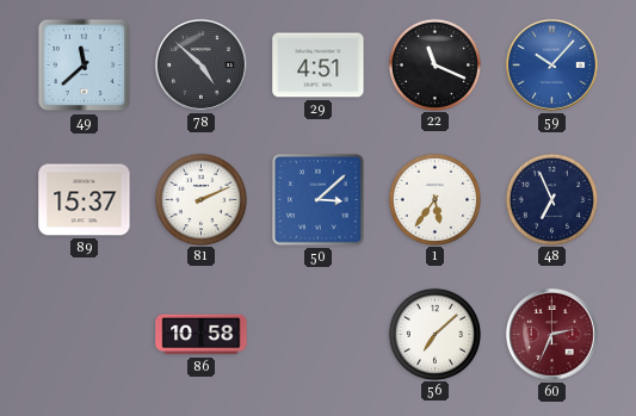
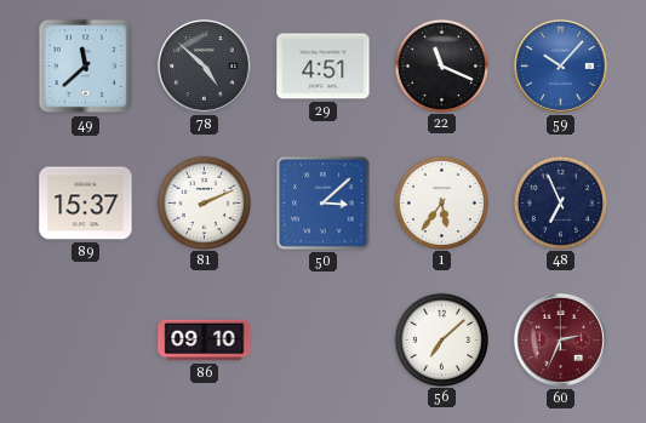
86: 10:58 -> 09:10
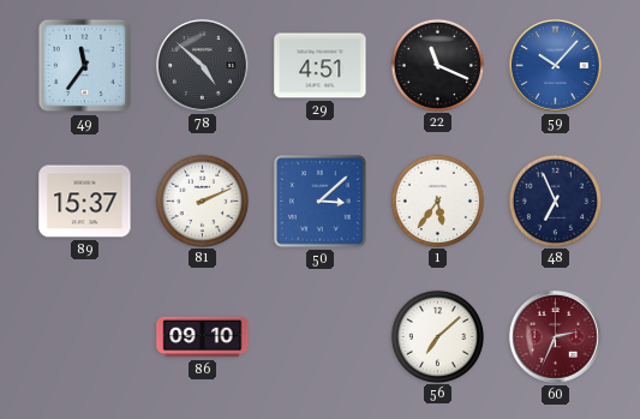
49: 11:38 -> 11:36
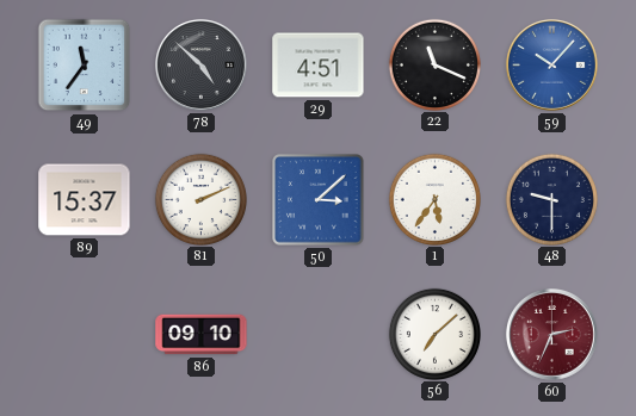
48: 6:56 -> 9:30
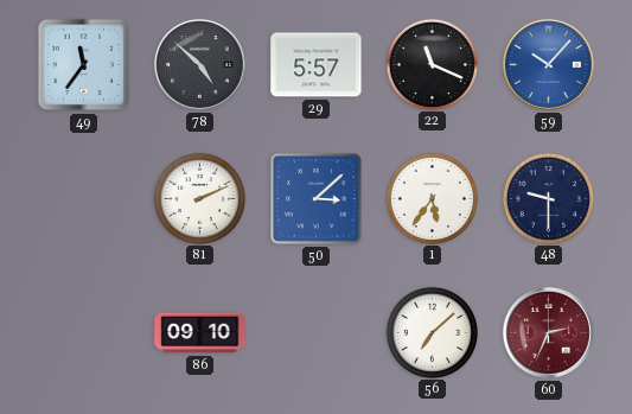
29: 4:51 -> 5:57
89: 15:37 -> none
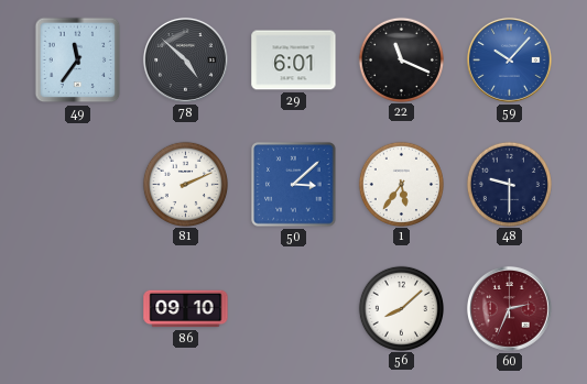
29: 5:57 -> 6:01
56: 7:08 -> 8:08
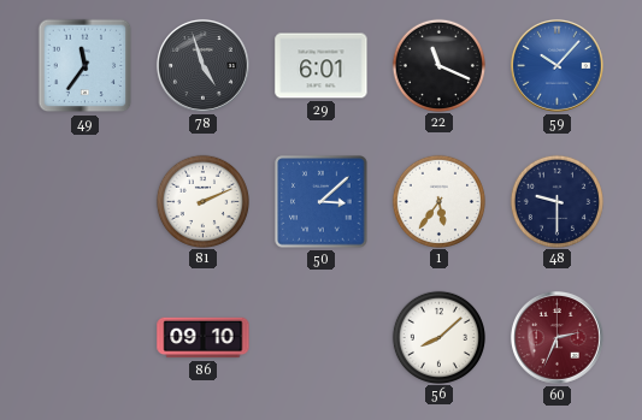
78: 4:52 -> 4:57
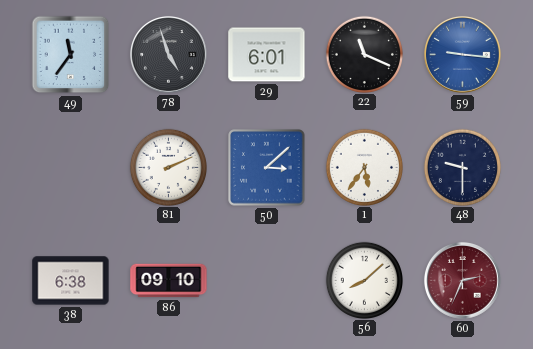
59: 10:07 -> 9:16
38: none -> 6:38
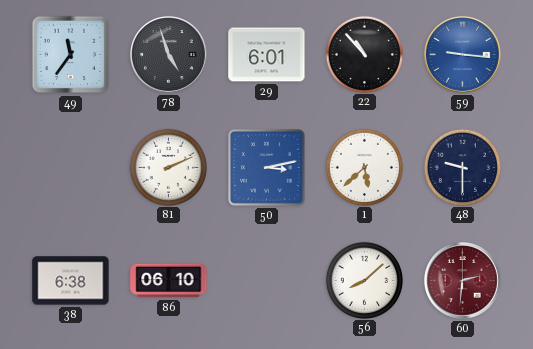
22: 11:19 -> 10:53
50: 3:08 -> 3:13
1: 5:36 -> 5:38
86: 09:10 -> 06:10
60: 2:34 -> 2:31
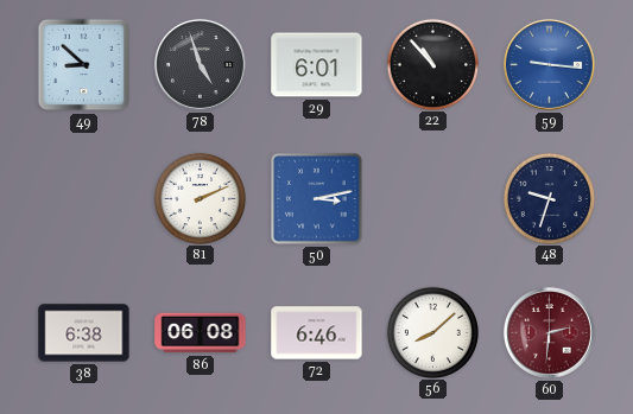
49: 11:36 -> 8:52
1: 5:38 -> none
48: 9:30 -> 9:33
86: 06:10 -> 06:08
72: none -> 6:46
